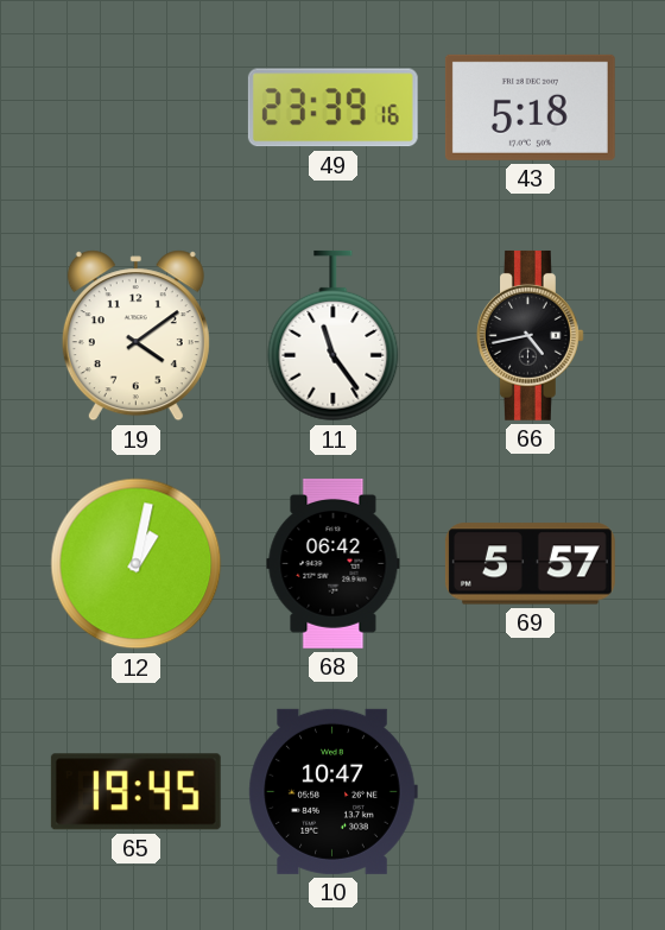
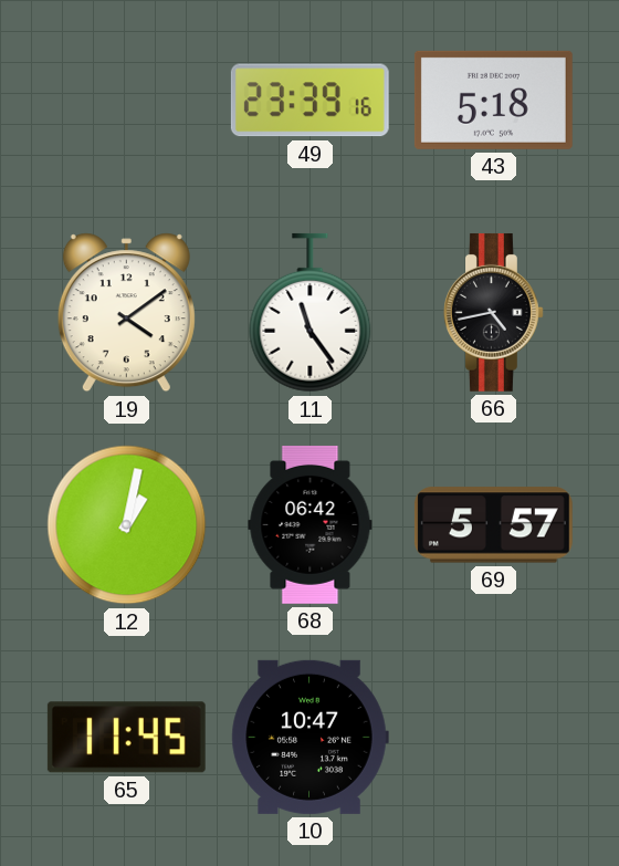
65: 19:45 -> 11:45
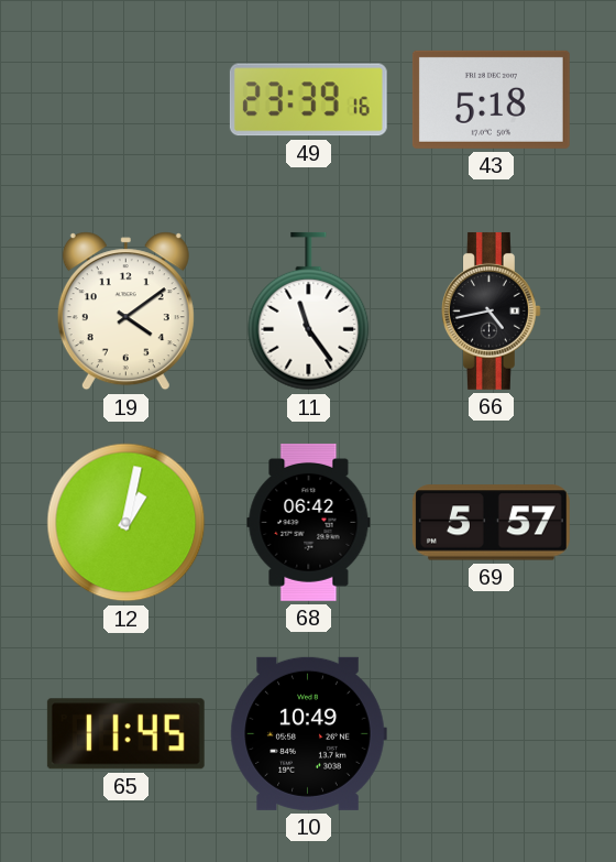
10: 10:47 -> 10:49
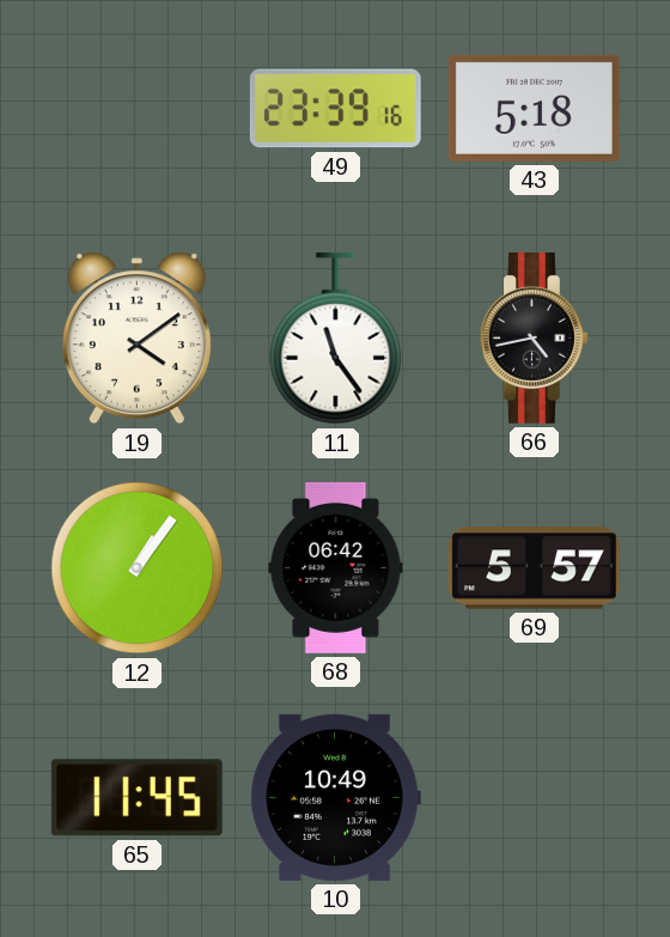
12: 1:02 -> 1:06
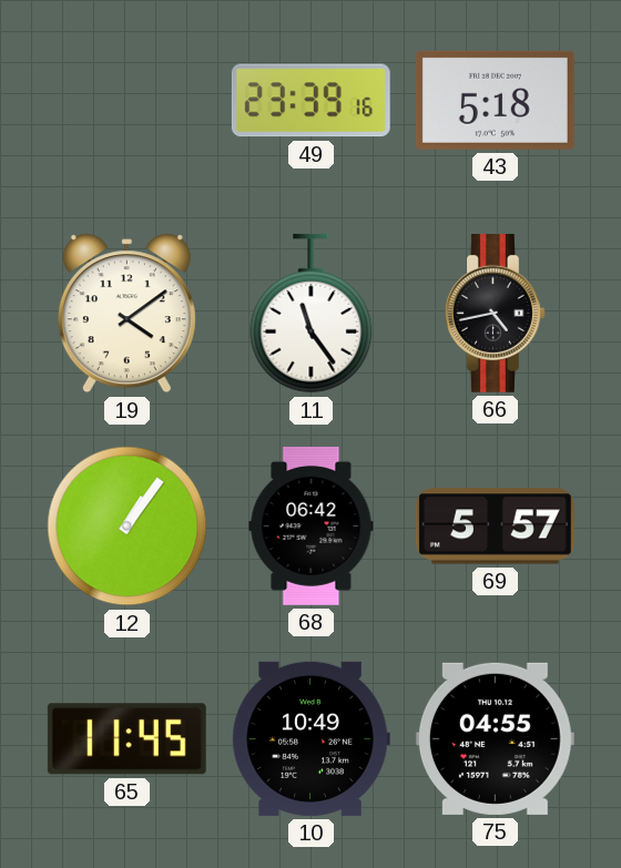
75: none -> 04:55
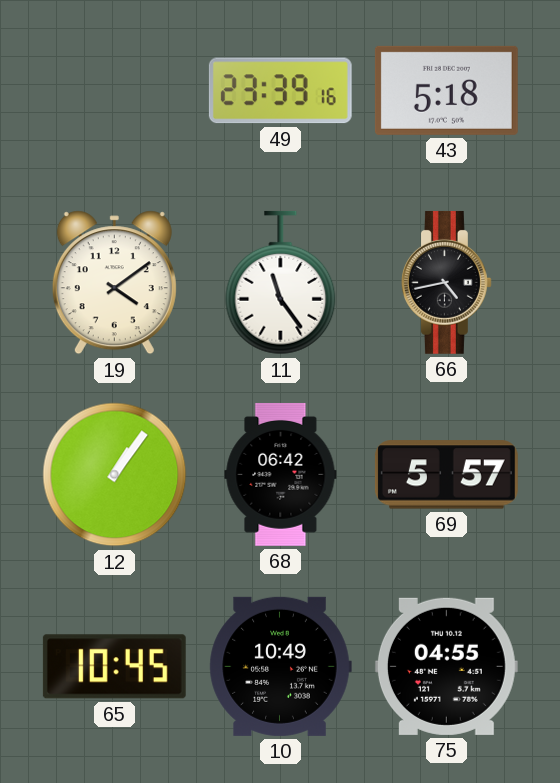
65: 11:45 -> 10:45
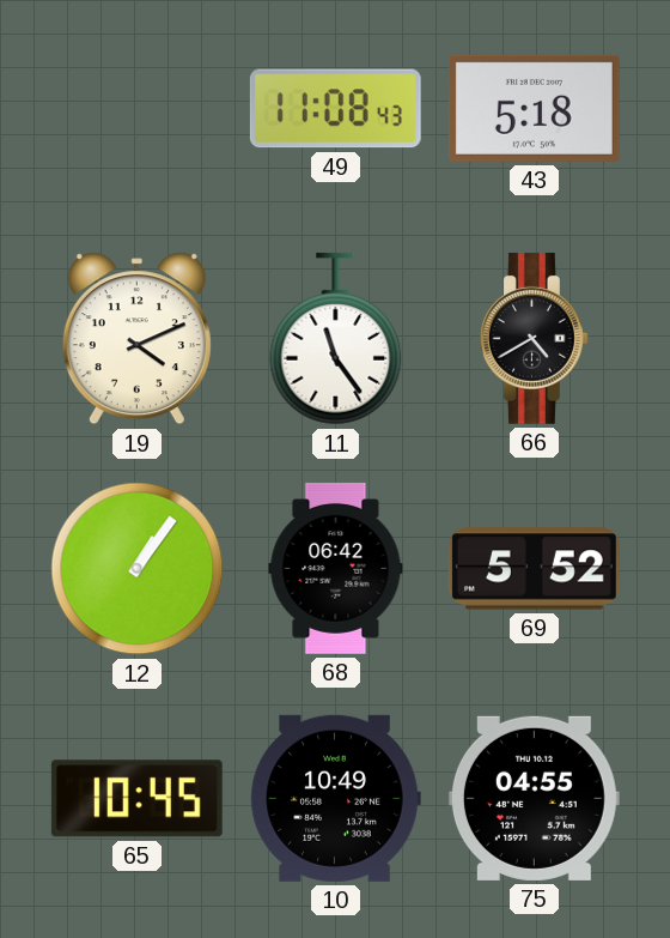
49: 23:39 -> 11:08
19: 4:09 -> 4:11
66: 4:43 -> 4:40
69: 5:57 -> 5:52
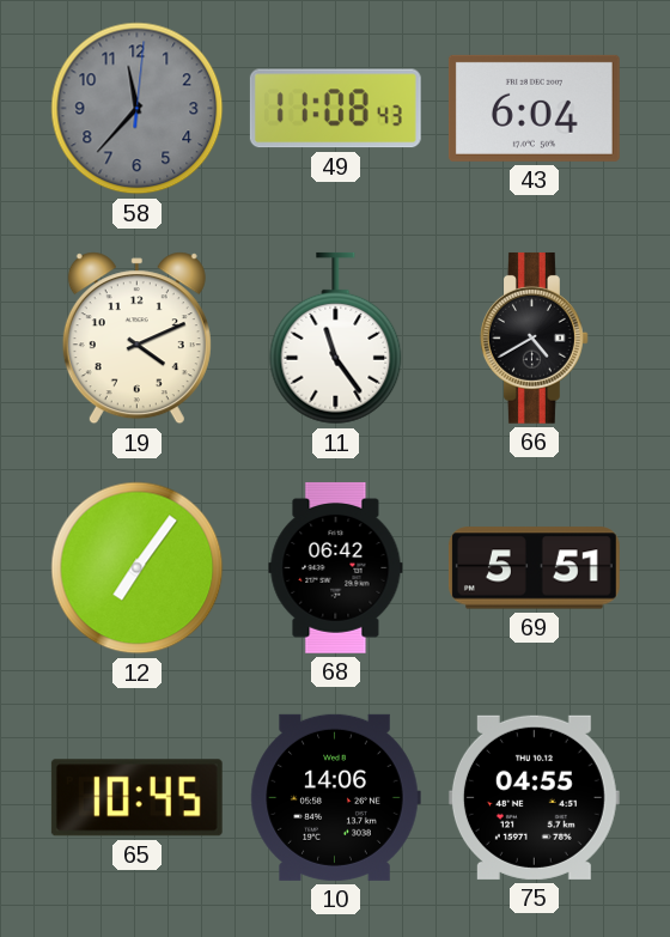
58: none -> 11:37
43: 5:18 -> 6:04
12: 1:06 -> 7:06
69: 5:52 -> 5:51
10: 10:49 -> 14:06
